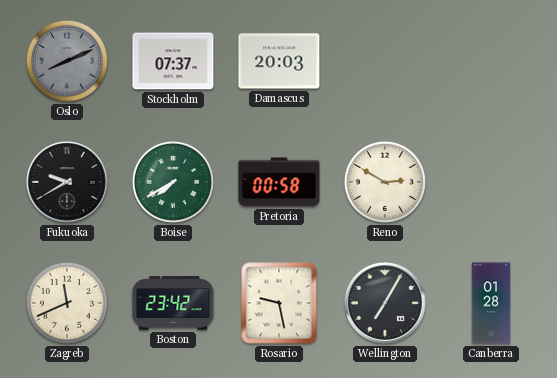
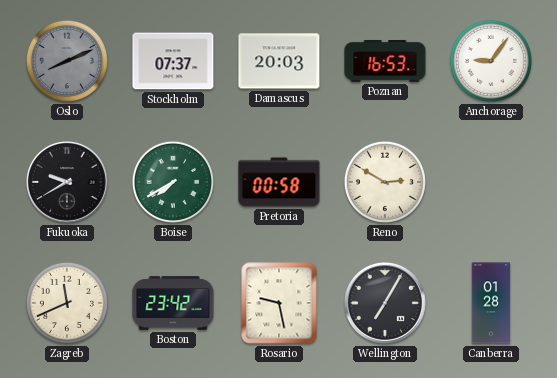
Poznan: none -> 16:53
Anchorage: none -> 9:06
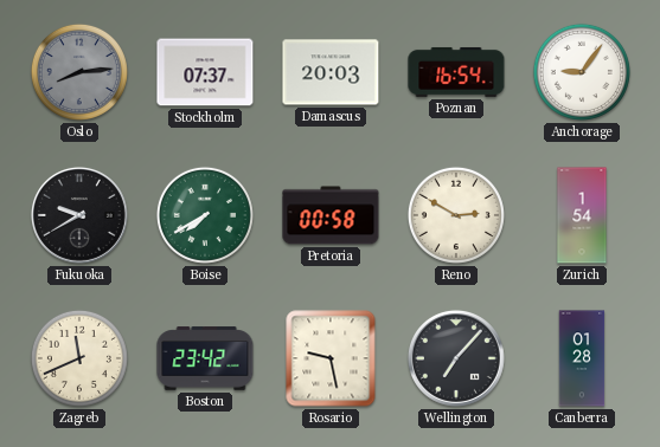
Oslo: 8:11 -> 8:14
Poznan: 16:53 -> 16:54
Zurich: none -> 1:54
Wellington: 7:05 -> 7:07
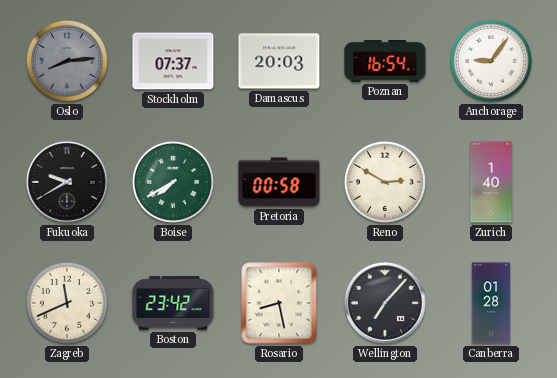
Zurich: 1:54 -> 1:40
Rosario: 9:28 -> 8:28
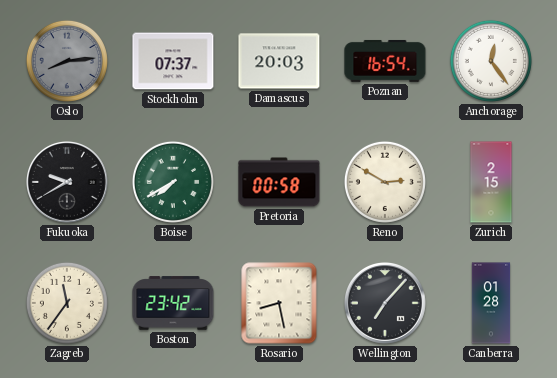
Anchorage: 9:06 -> 12:24
Zurich: 1:40 -> 2:15
Zagreb: 11:41 -> 11:36
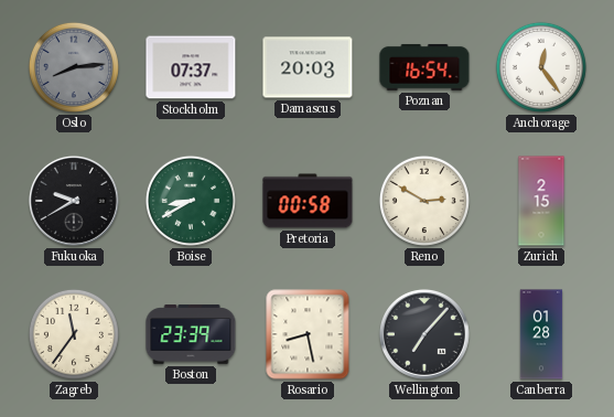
Boise: 7:40 -> 8:40
Boston: 23:42 -> 23:39
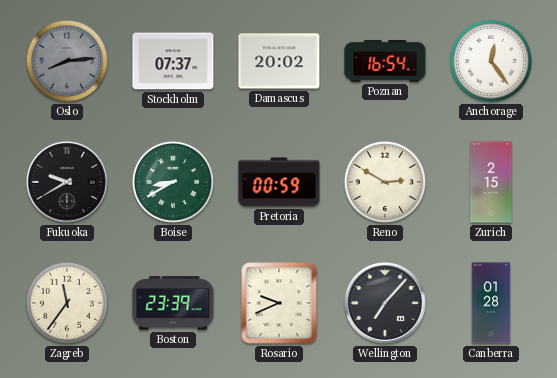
Damascus: 20:03 -> 20:02
Pretoria: 00:58 -> 00:59
Rosario: 8:28 -> 9:41
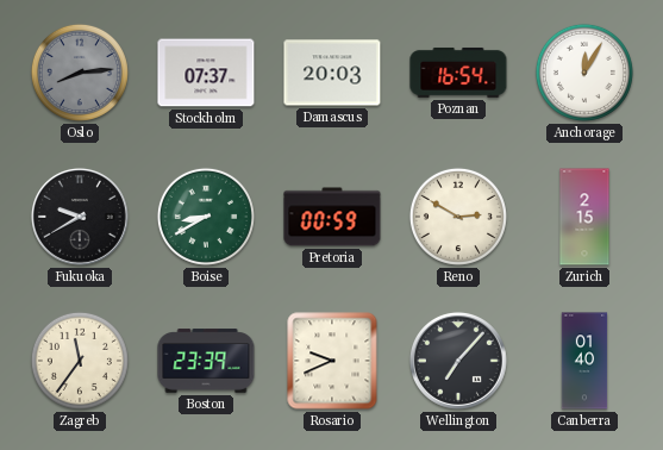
Damascus: 20:02 -> 20:03
Anchorage: 12:24 -> 12:05
Canberra: 01:28 -> 01:40
